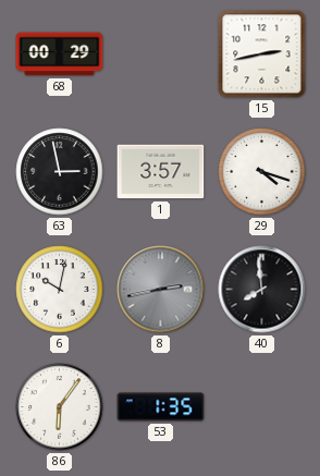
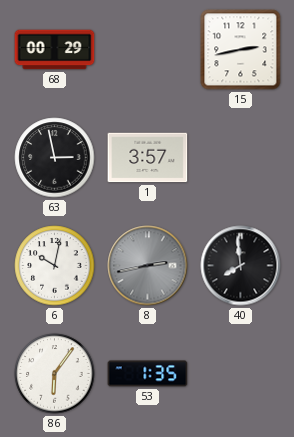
29: 4:18 -> none
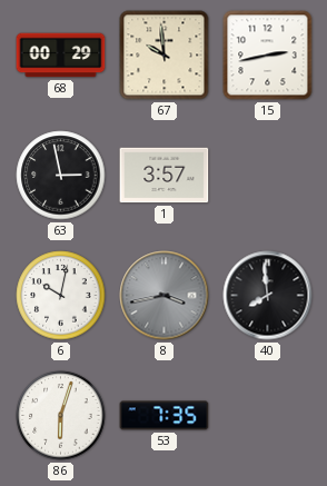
67: none -> 9:59
8: 2:43 -> 3:43
86: 6:06 -> 6:03
53: 1:35 -> 7:35
